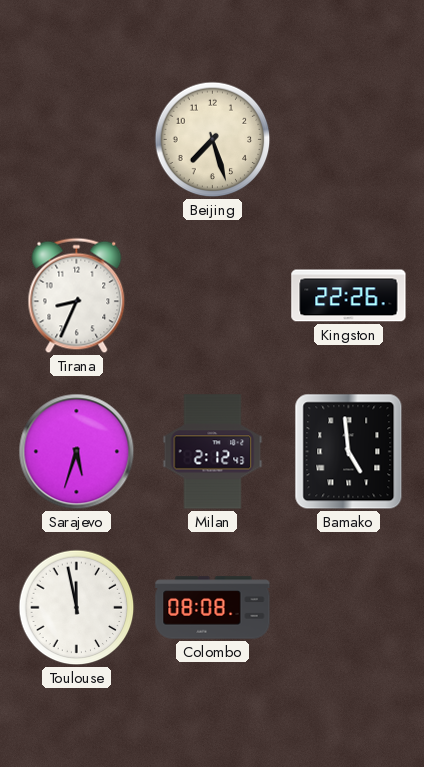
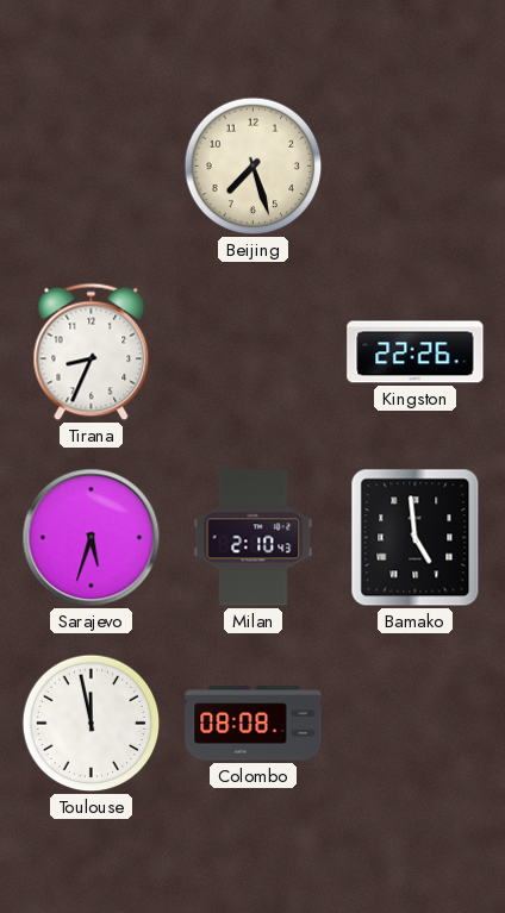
Milan: 2:12 -> 2:10
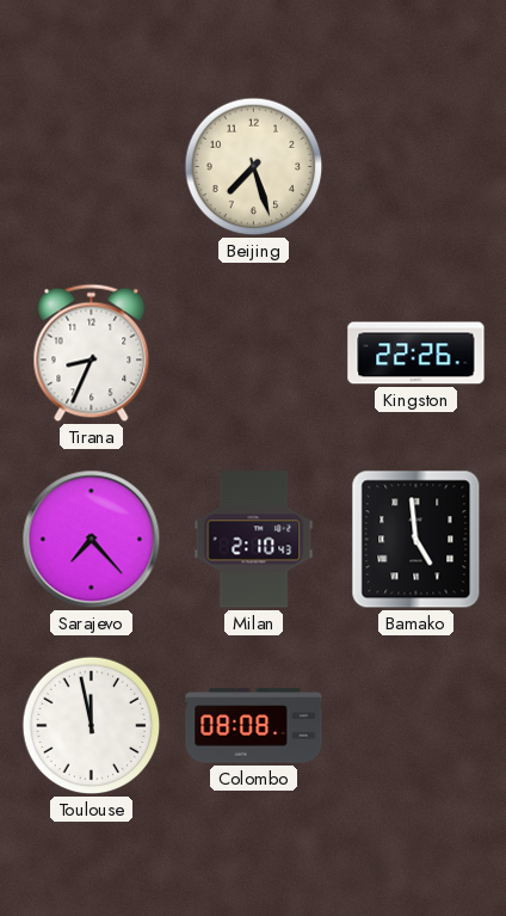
Sarajevo: 5:33 -> 7:23
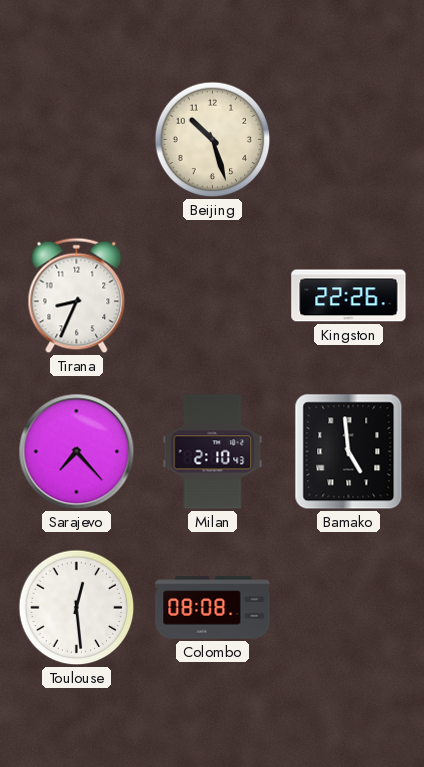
Beijing: 7:27 -> 10:27
Toulouse: 11:58 -> 12:29
